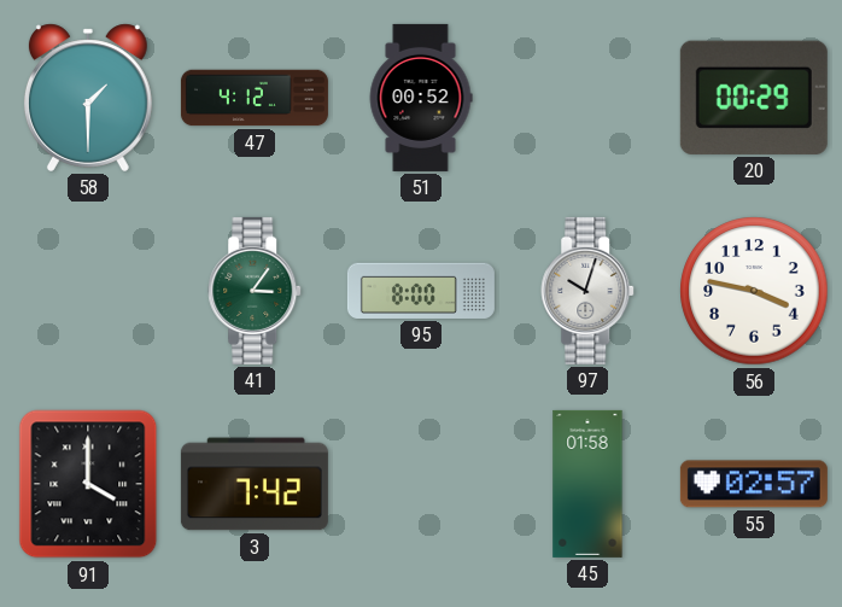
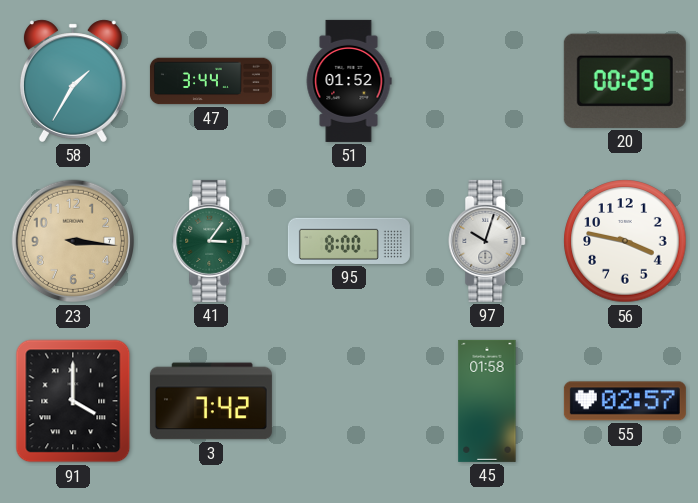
58: 1:30 -> 1:35
47: 4:12 -> 3:44
51: 00:52 -> 01:52
23: none -> 3:16
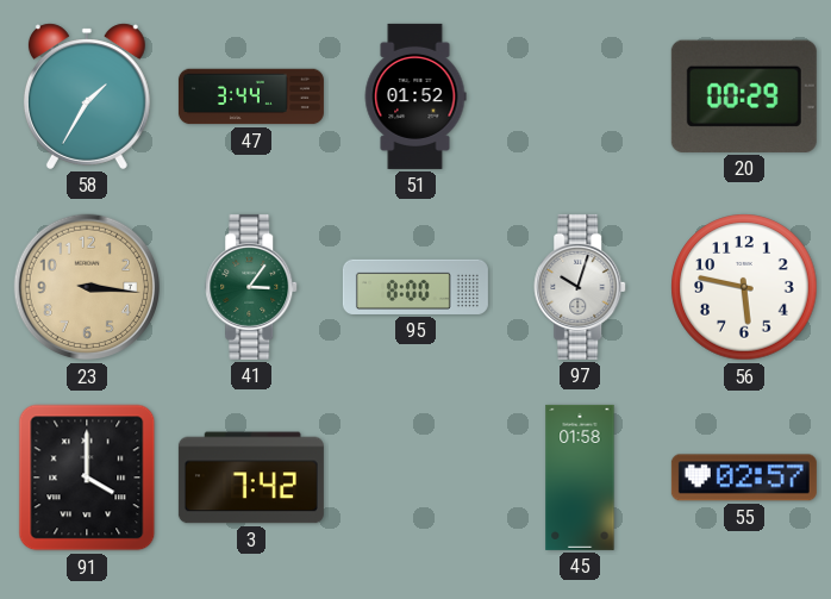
56: 3:47 -> 5:47
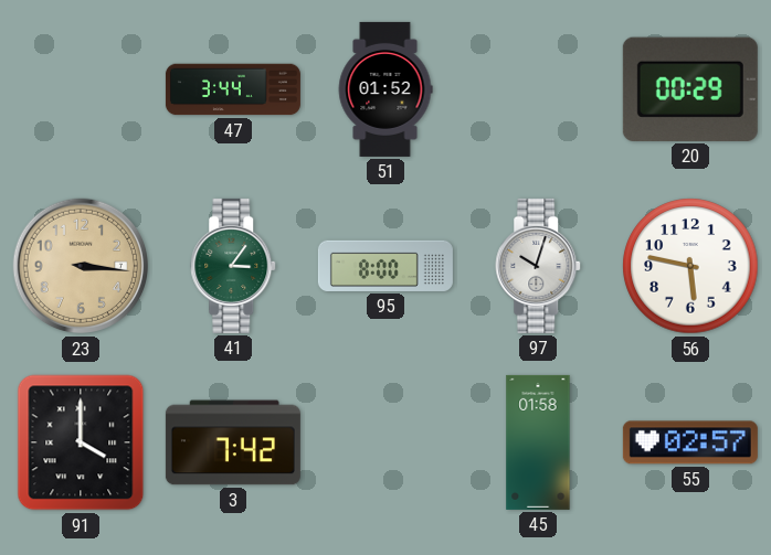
58: 1:35 -> none
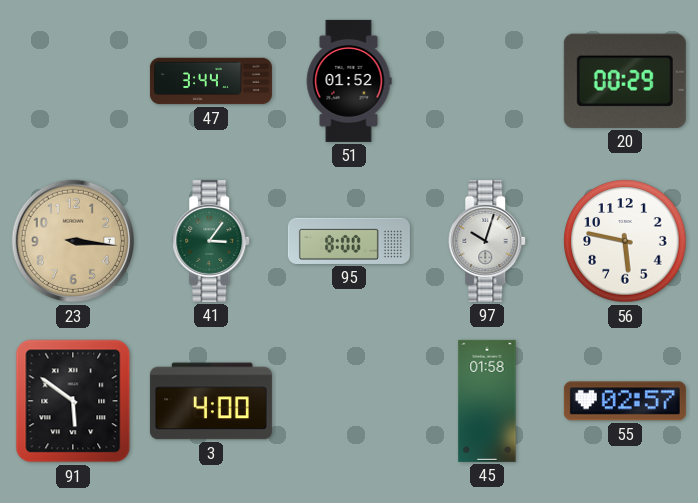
91: 4:00 -> 5:51
3: 7:42 -> 4:00
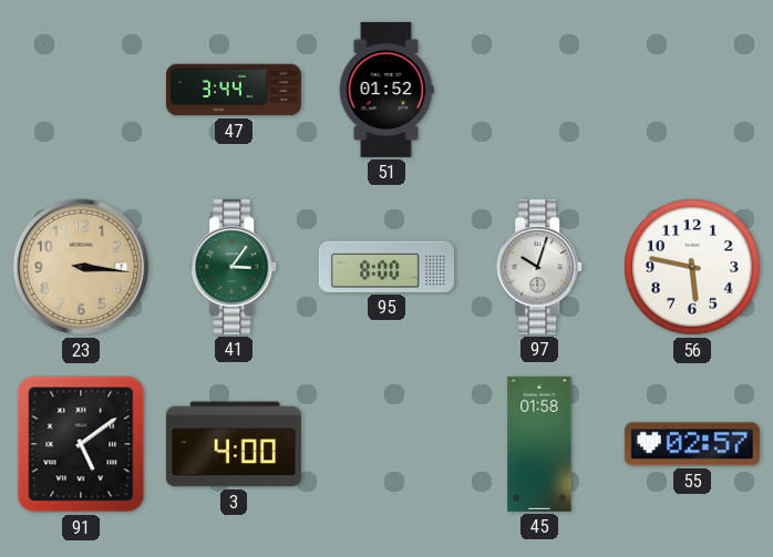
20: 00:29 -> none
91: 5:51 -> 5:09
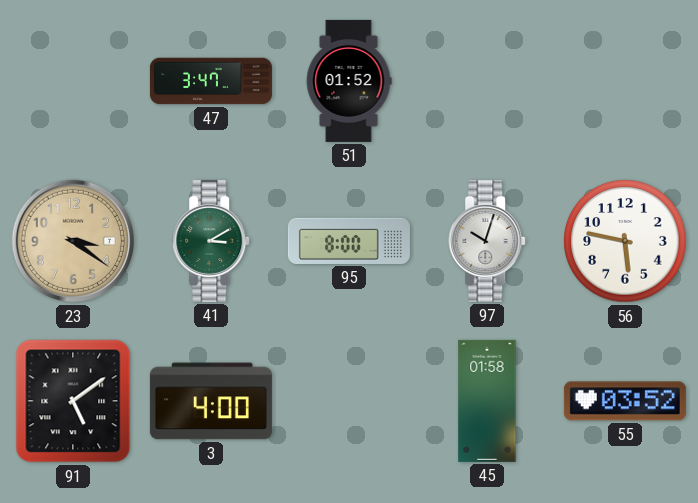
47: 3:44 -> 3:47
23: 3:16 -> 3:21
41: 3:06 -> 3:10
55: 02:57 -> 03:52
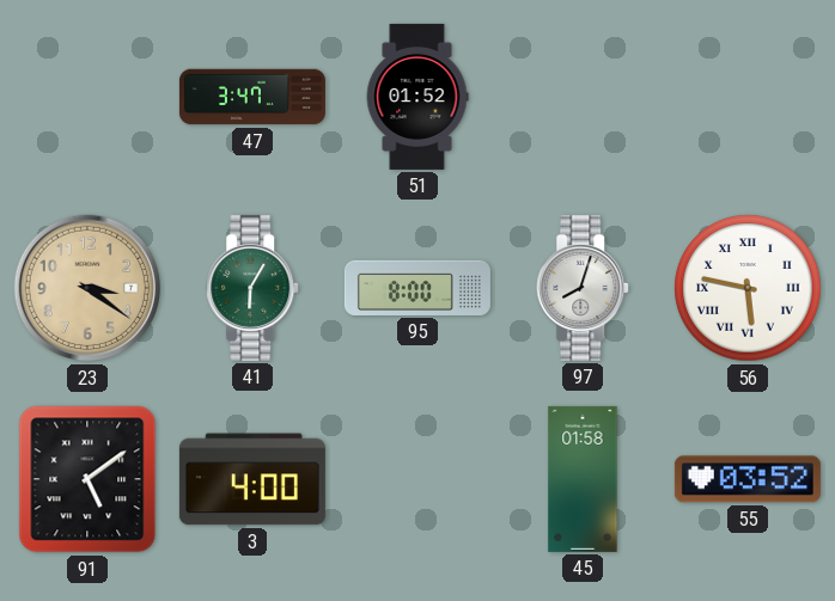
41: 3:10 -> 6:05
97: 10:03 -> 8:03
56 numerals: Arabic -> Roman
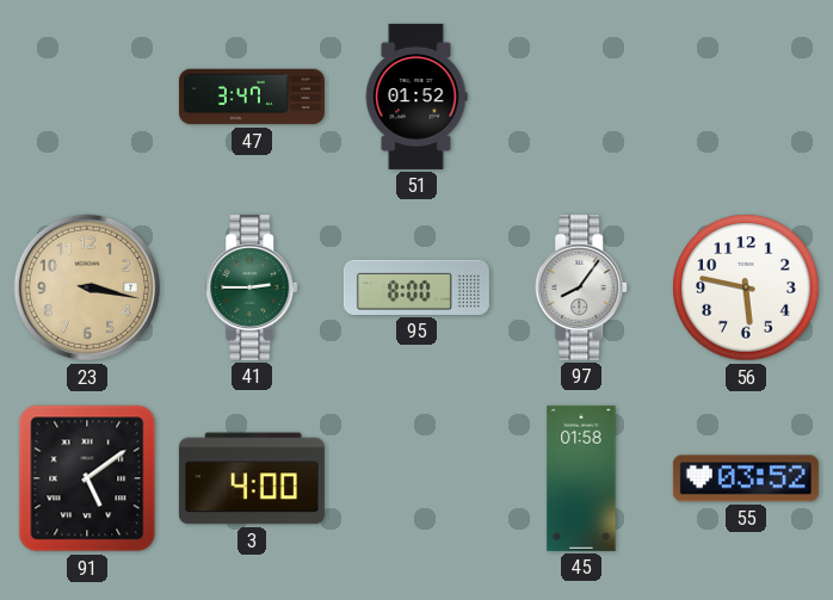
23: 3:21 -> 3:17
41: 6:05 -> 2:45
97: 8:03 -> 8:06
56 numerals: Roman -> Arabic
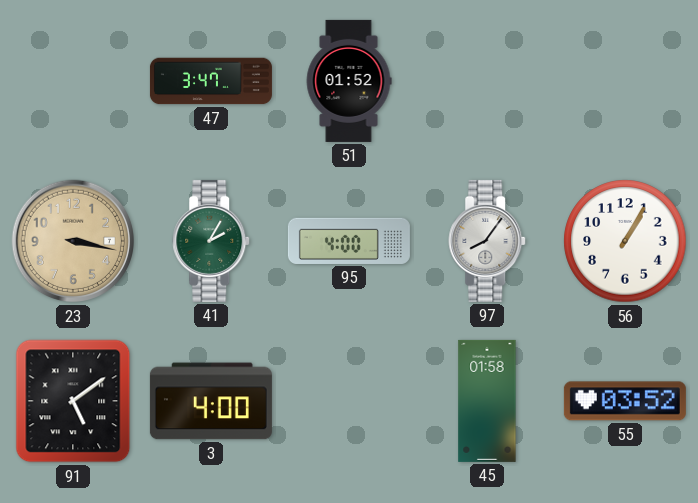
41: 2:45 -> 2:05
95: 8:00 -> 4:00
56: 5:47 -> 1:05
